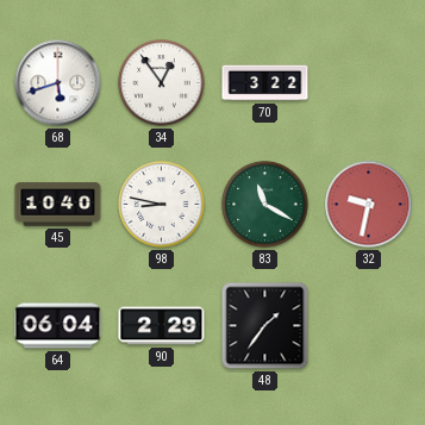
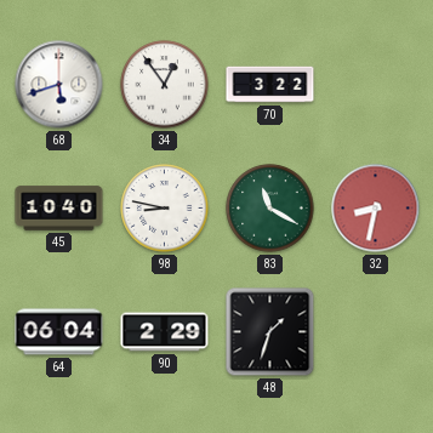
32: 9:32 -> 8:32
48: 1:36 -> 1:33
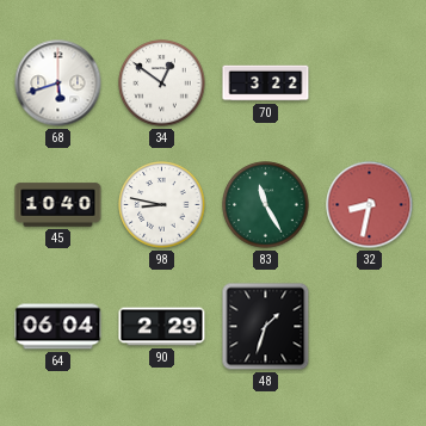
34: 12:54 -> 12:51
83: 11:20 -> 11:25
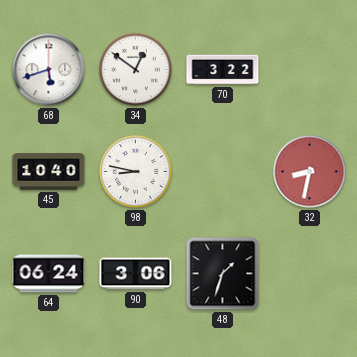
83: 11:25 -> none
64: 06:04 -> 06:24
90: 2:29 -> 3:06
